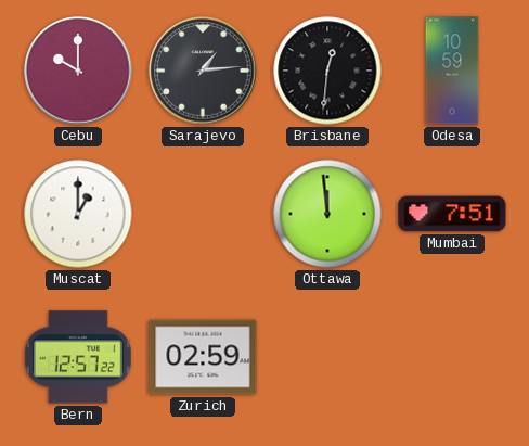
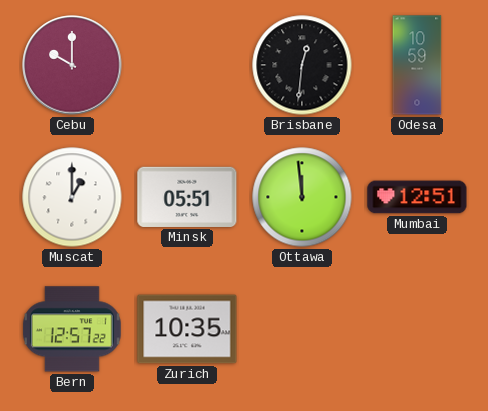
Sarajevo: 1:14 -> none
Minsk: none -> 05:51
Mumbai: 7:51 -> 12:51
Zurich: 02:59 -> 10:35
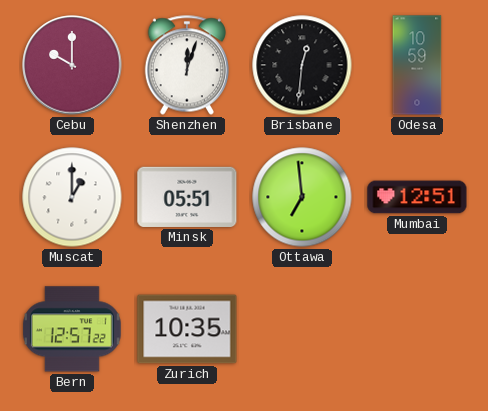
Shenzhen: none -> 12:03
Ottawa: 11:59 -> 6:59
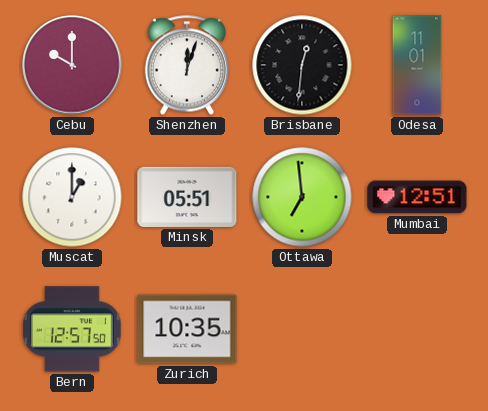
Odesa: 10:59 -> 11:01
Bern: 12:57:22 -> 12:57:50
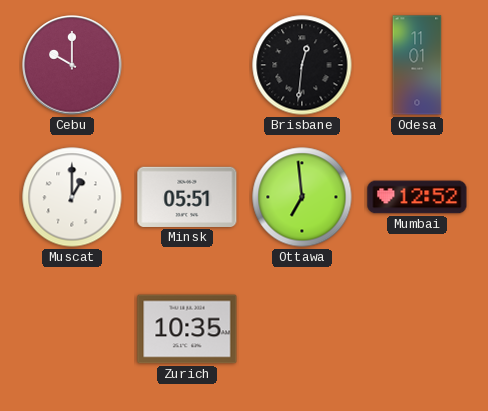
Shenzhen: 12:03 -> none
Mumbai: 12:51 -> 12:52
Bern: 12:57 -> none
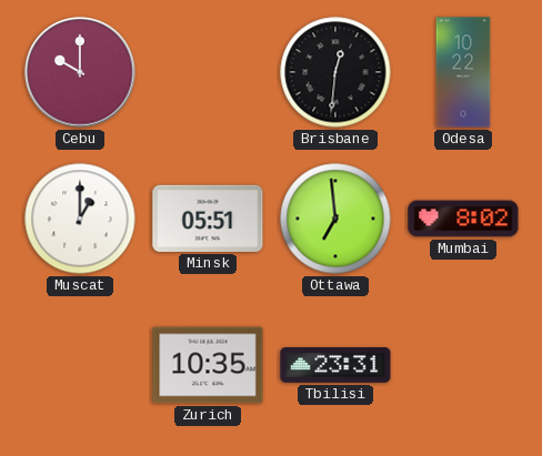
Odesa: 11:01 -> 10:22
Mumbai: 12:52 -> 8:02
Tbilisi: none -> 23:31
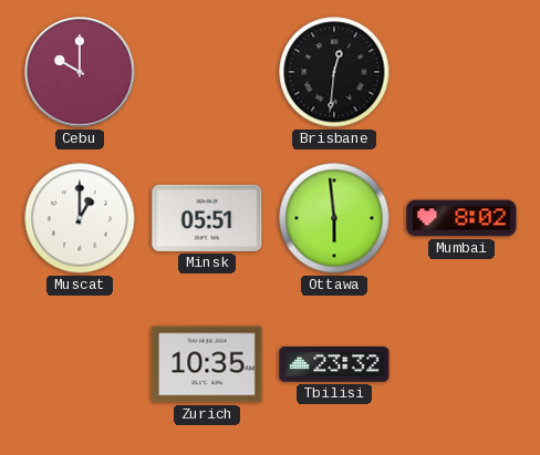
Odesa: 10:22 -> none
Ottawa: 6:59 -> 5:59
Tbilisi: 23:31 -> 23:32
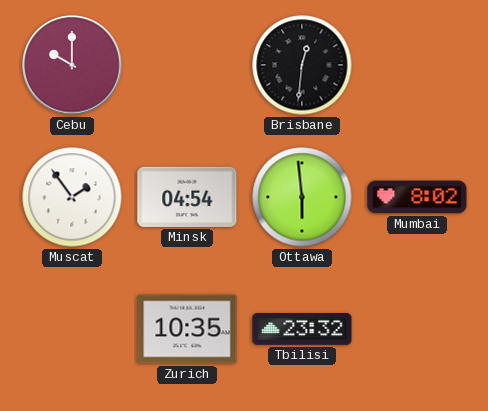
Muscat: 1:00 -> 1:54
Minsk: 05:51 -> 04:54
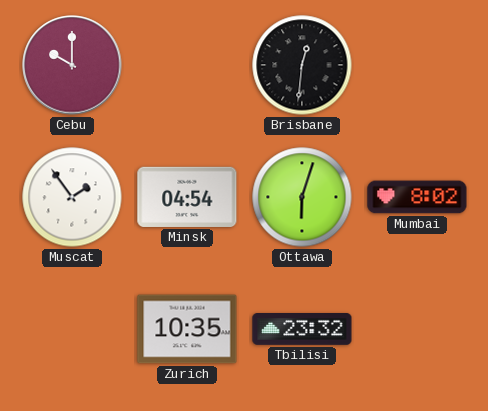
Ottawa: 5:59 -> 6:03
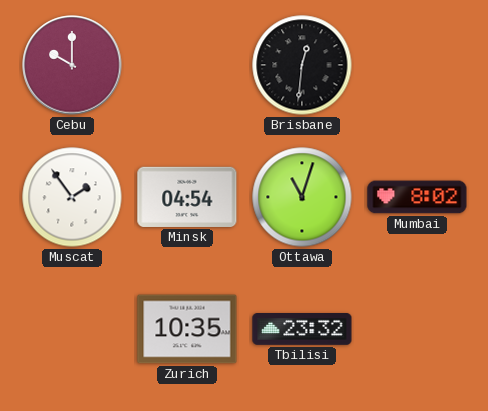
Ottawa: 6:03 -> 11:03
